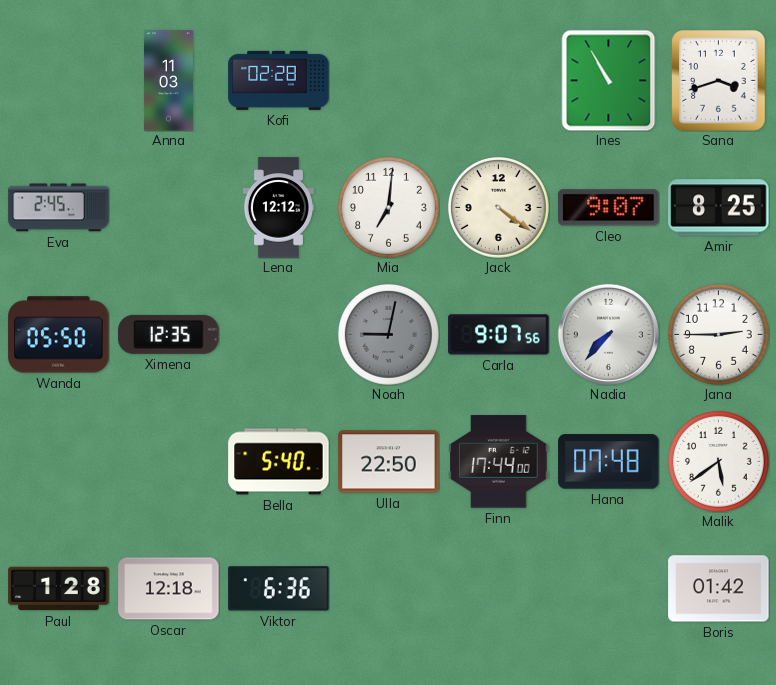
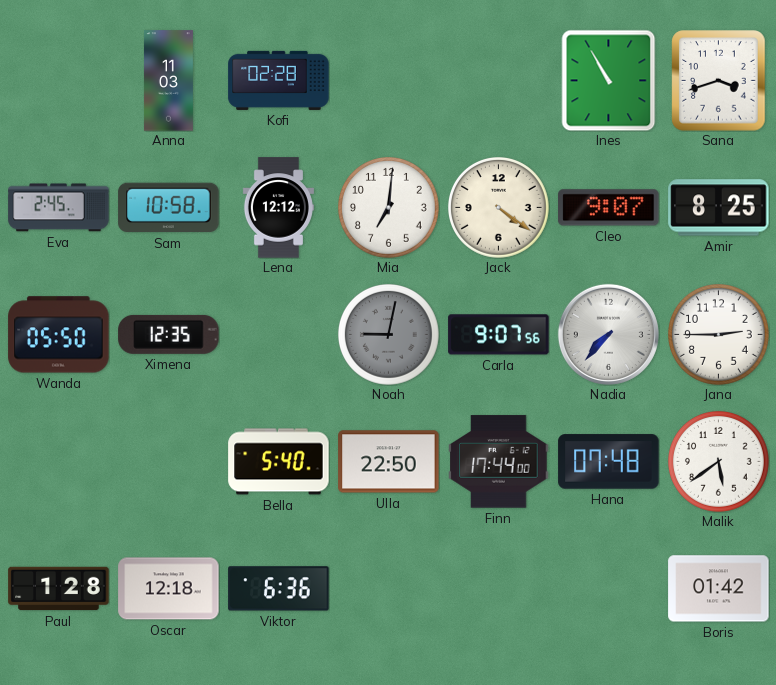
Sam: none -> 10:58
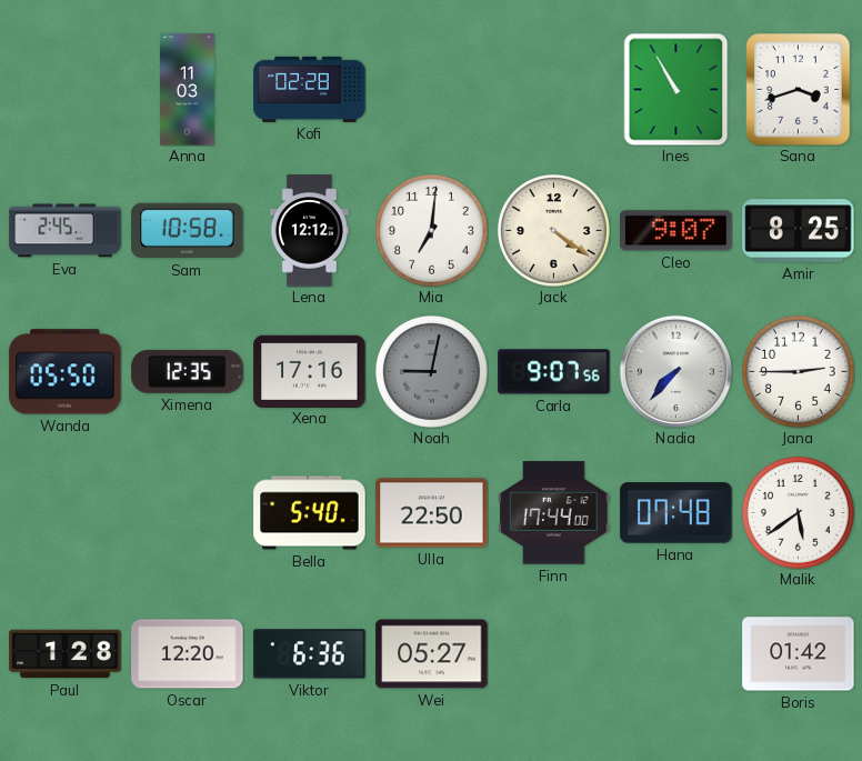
Xena: none -> 17:16
Oscar: 12:18 -> 12:20
Wei: none -> 05:27
